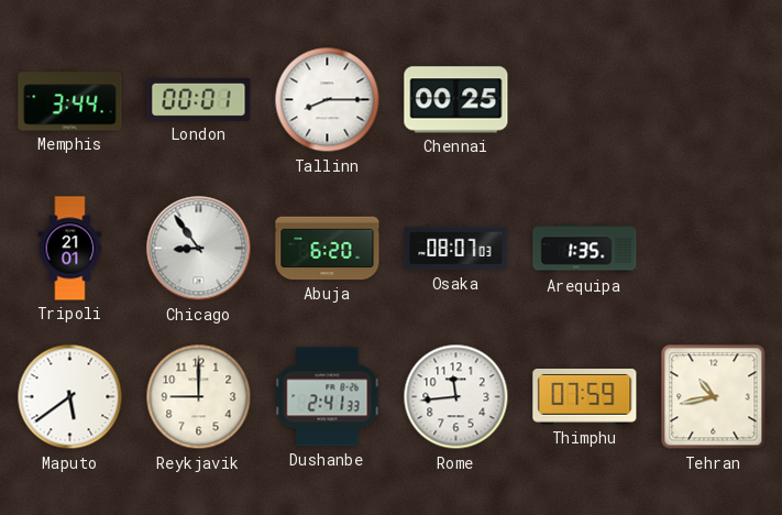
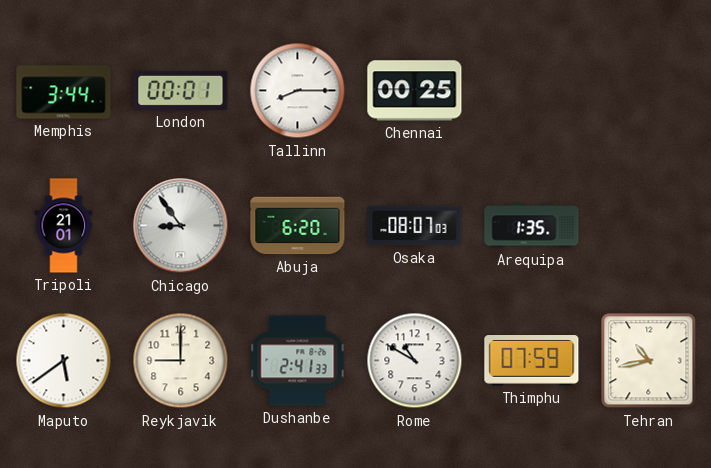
Rome: 11:44 -> 10:50
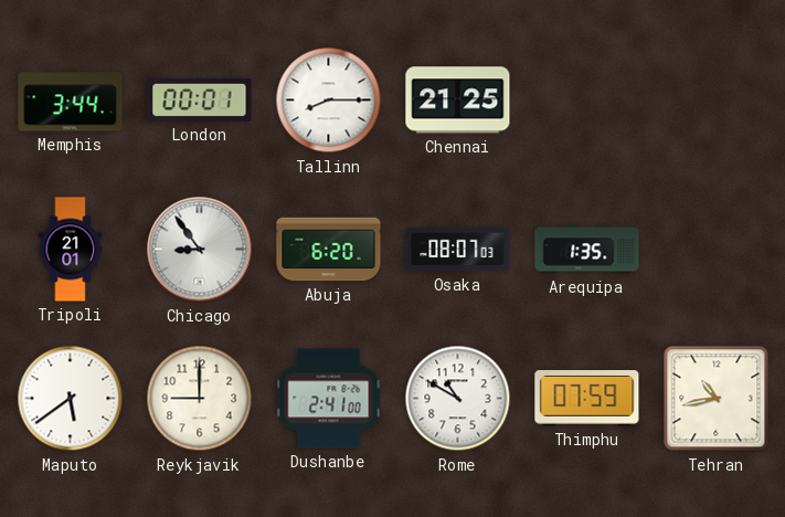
Chennai: 00:25 -> 21:25
Dushanbe: 2:41:33 -> 2:41:00
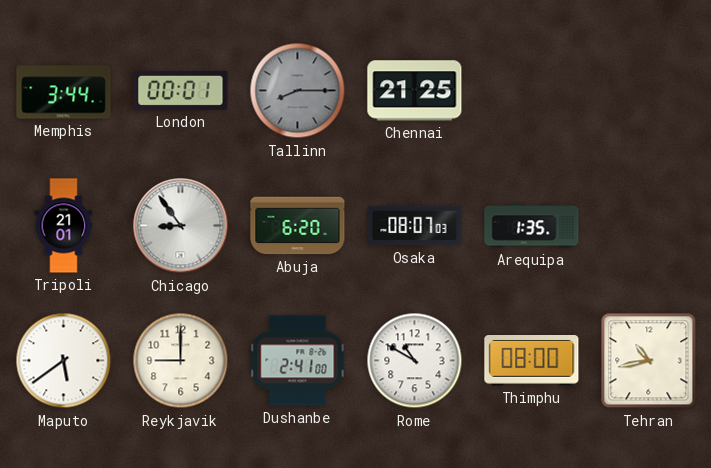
Tallinn dial: white -> grey
Thimphu: 07:59 -> 08:00
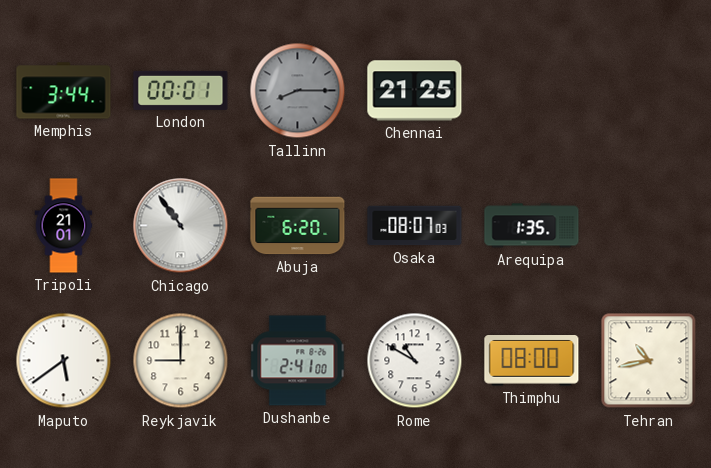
Chicago: 8:54 -> 10:54
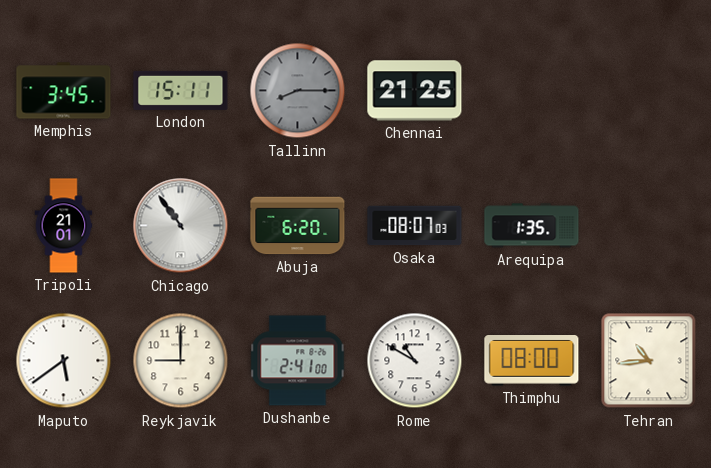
Memphis: 3:44 -> 3:45
London: 00:01 -> 15:11
Tehran: 10:43 -> 10:44
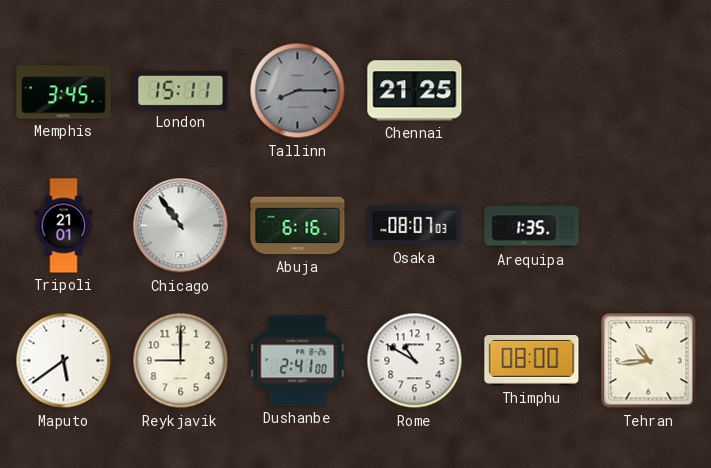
Abuja: 6:20 -> 6:16
